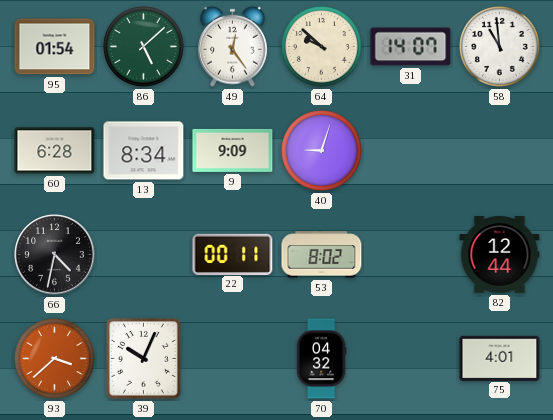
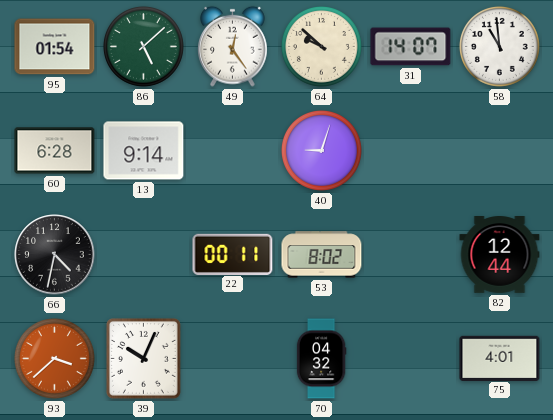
13: 8:34 -> 9:14
9: 9:09 -> none
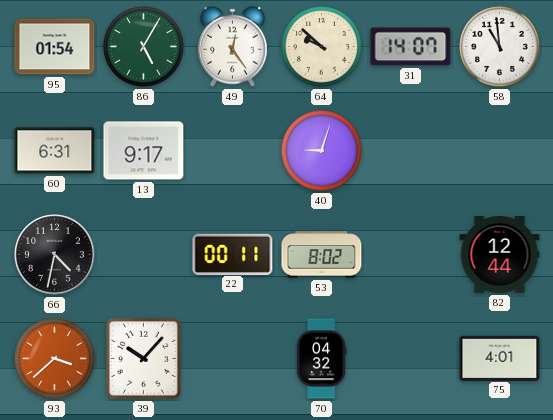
86: 5:08 -> 5:05
60: 6:28 -> 6:31
13: 9:14 -> 9:17
39: 10:04 -> 10:07
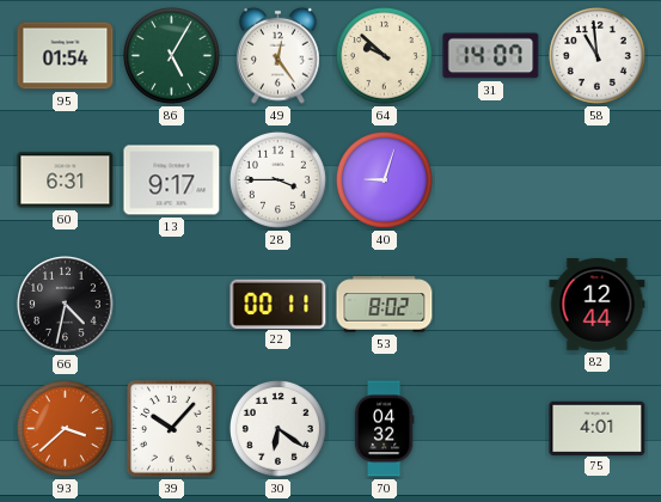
28: none -> 3:45
30: none -> 6:21
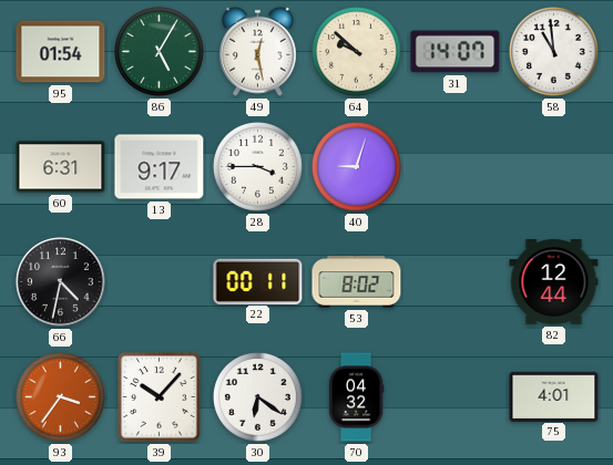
49: 12:24 -> 12:28
93: 3:38 -> 3:36
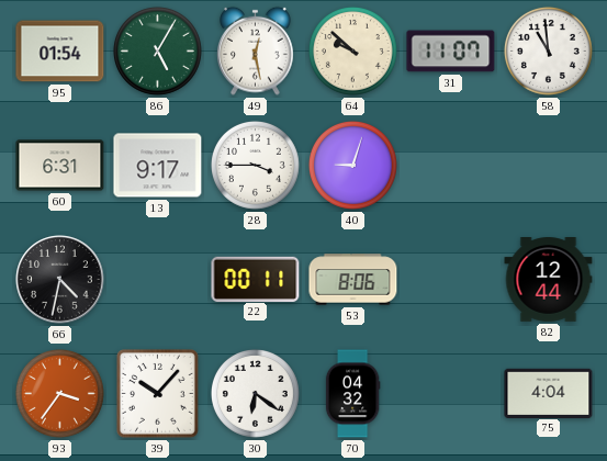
31: 14:07 -> 11:07
53: 8:02 -> 8:06
75: 4:01 -> 4:04
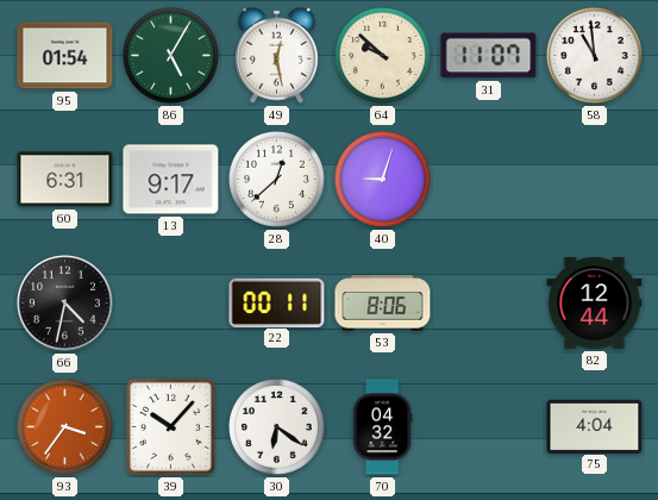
28: 3:45 -> 12:38
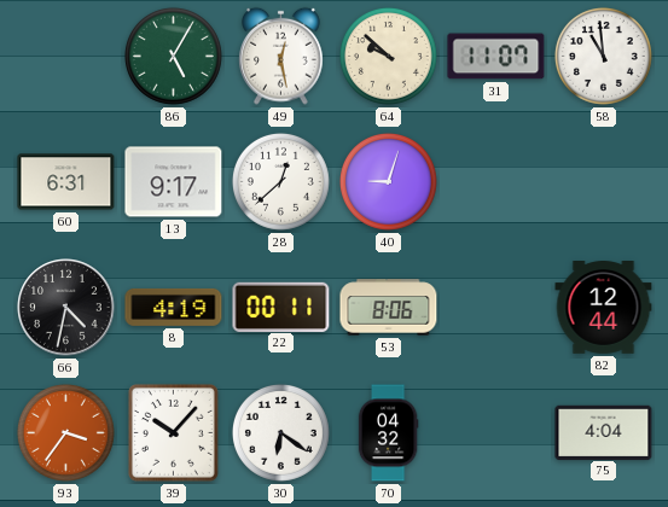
95: 01:54 -> none
8: none -> 4:19
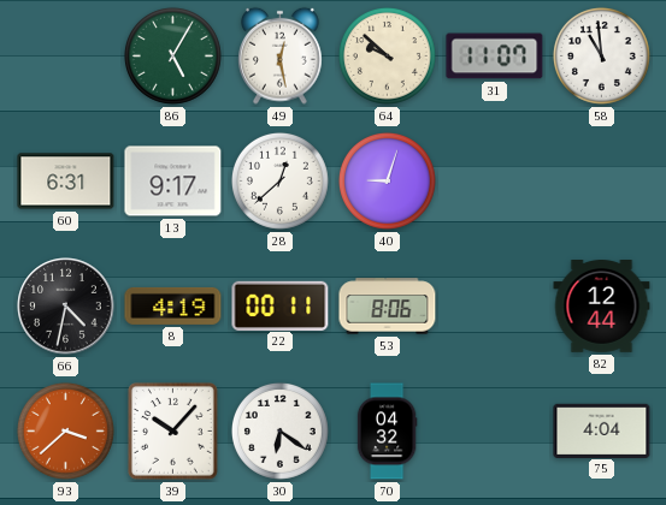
93: 3:36 -> 3:38
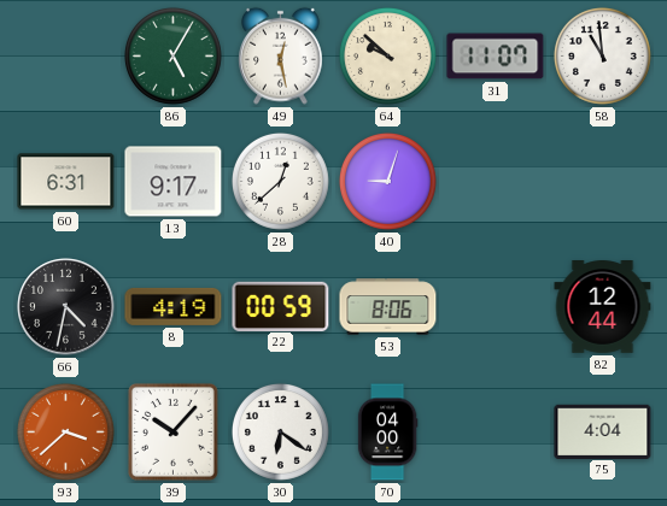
22: 00:11 -> 00:59
70: 04:32 -> 04:00
